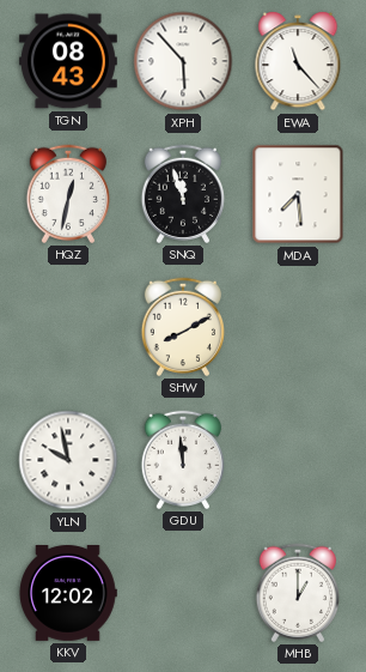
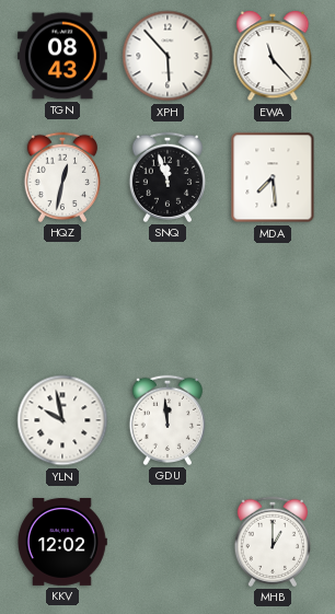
SHW: 8:10 -> none
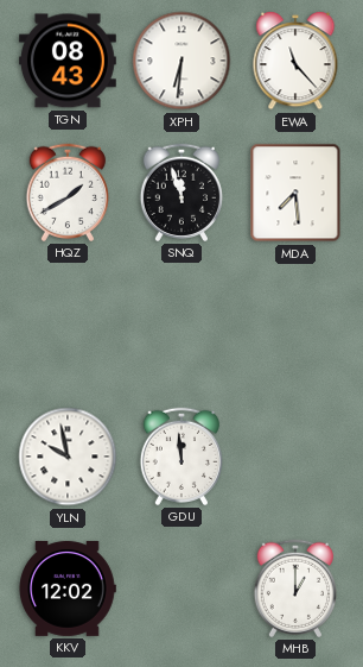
XPH: 5:53 -> 6:31
HQZ: 12:32 -> 1:40
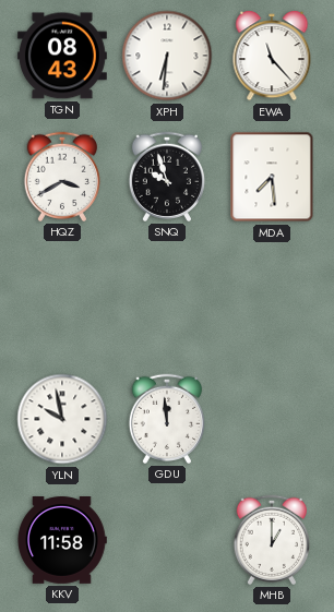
HQZ: 1:40 -> 3:40
SNQ: 11:57 -> 9:57
KKV: 12:02 -> 11:58
